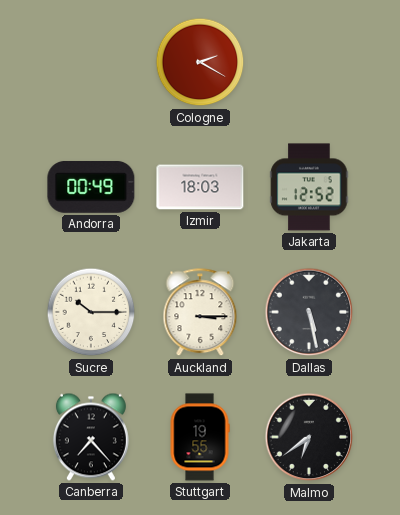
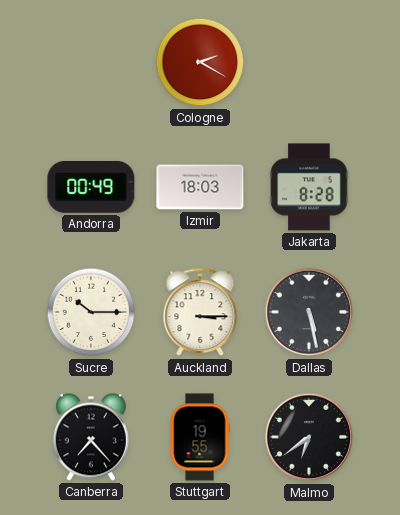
Jakarta: 12:52 -> 8:28
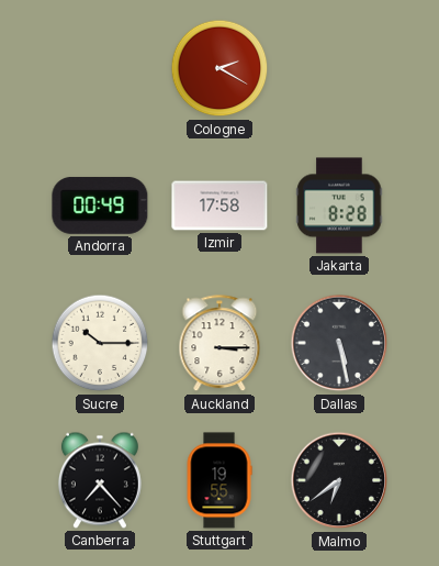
Izmir: 18:03 -> 17:58
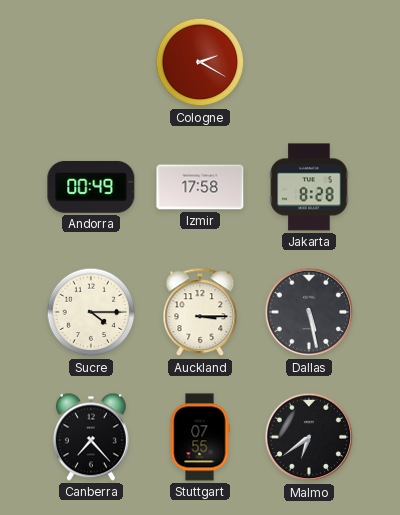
Sucre: 10:15 -> 4:15
Stuttgart: 19:55 -> 07:55
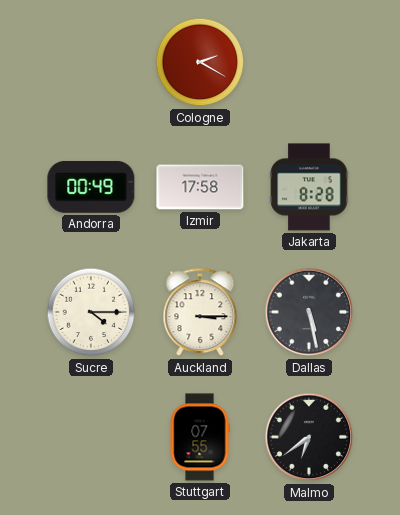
Canberra: 7:23 -> none
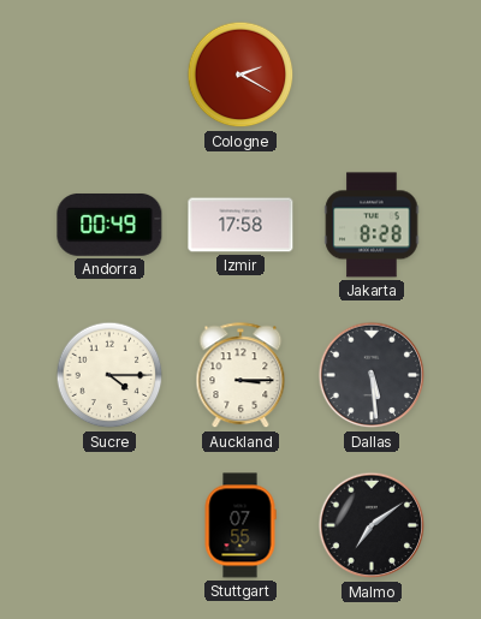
Dallas: 5:28 -> 5:29
Malmo: 6:39 -> 7:09
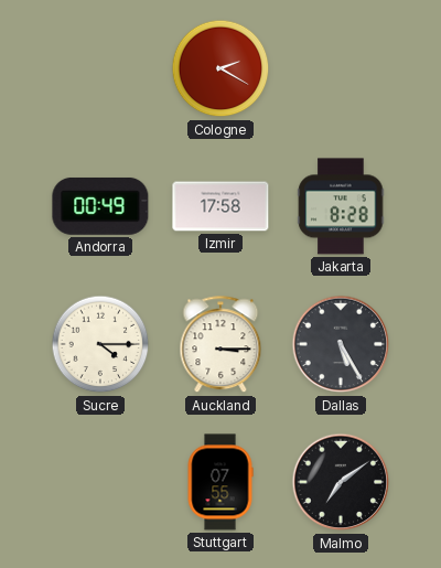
Dallas: 5:29 -> 5:25
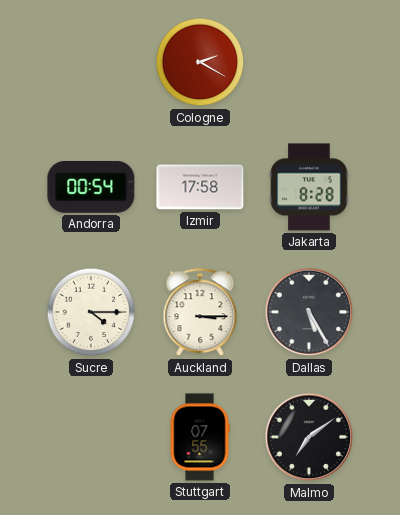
Andorra: 00:49 -> 00:54
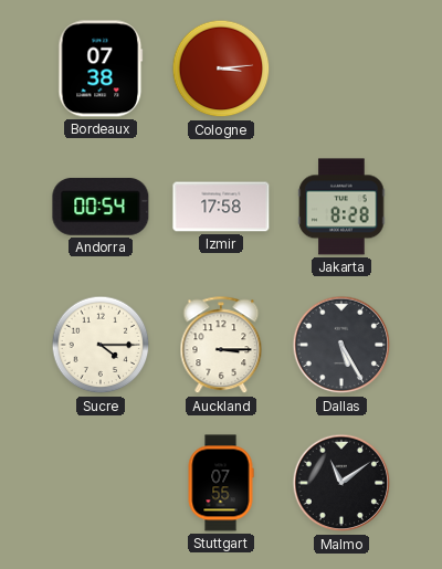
Bordeaux: none -> 07:38
Cologne: 2:20 -> 3:14
Malmo: 7:09 -> 11:09
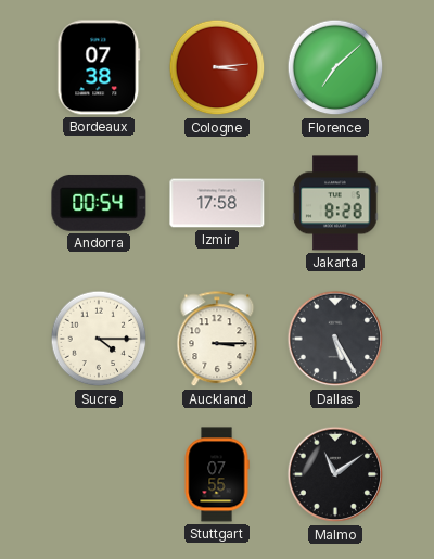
Florence: none -> 7:08
